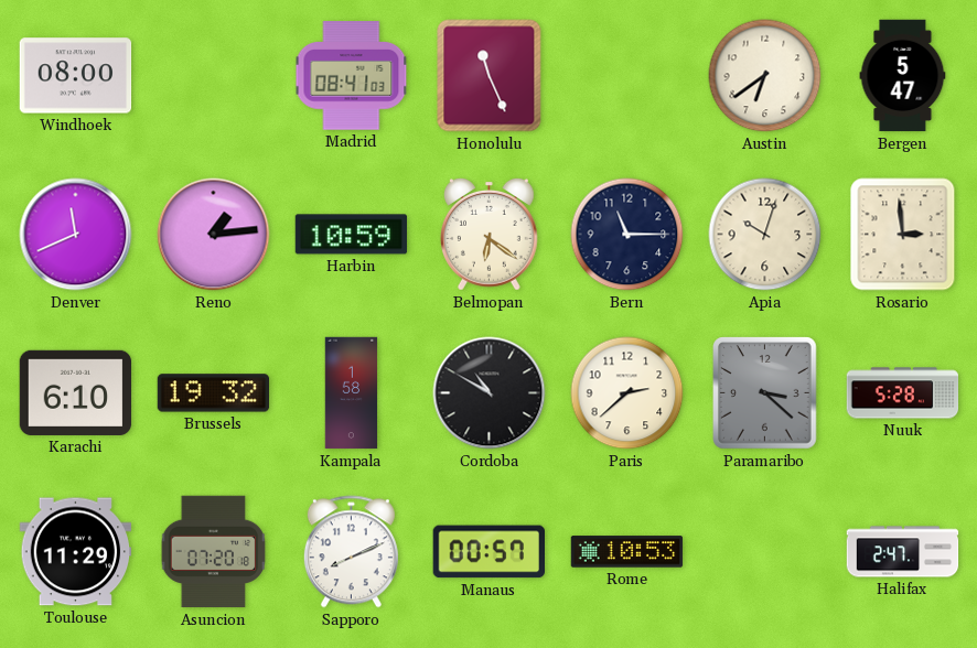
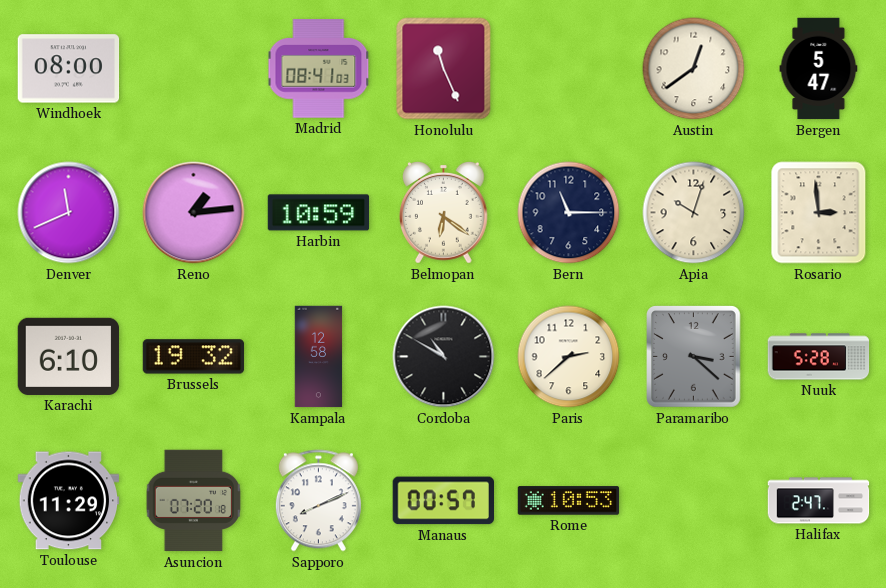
Austin: 6:39 -> 12:39
Kampala: 1:58 -> 12:58
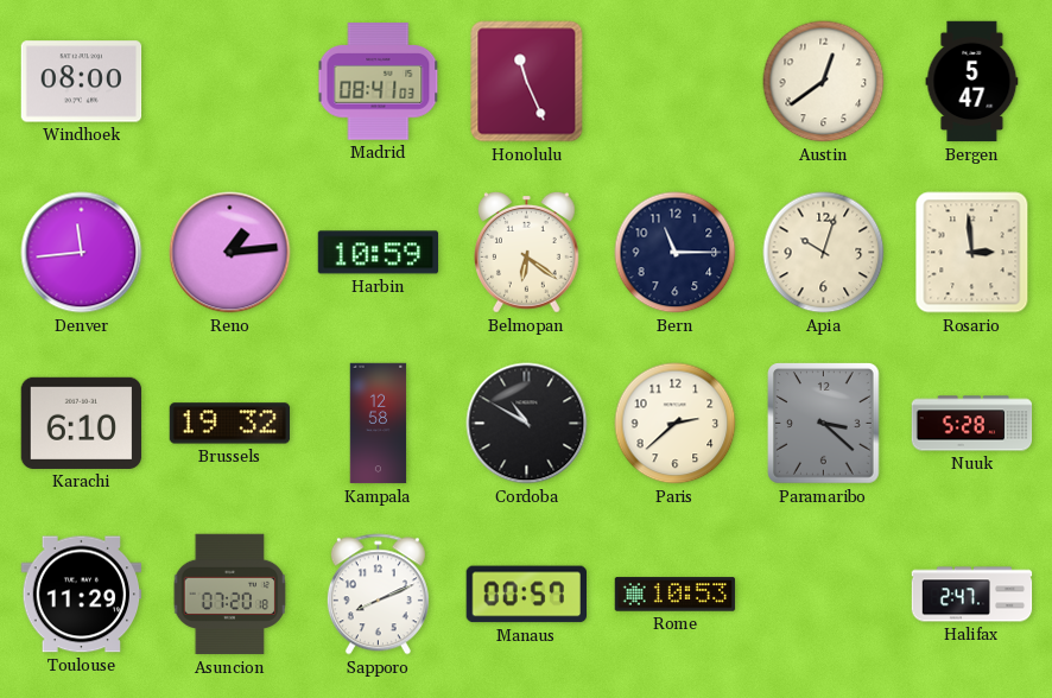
Denver: 11:41 -> 11:44
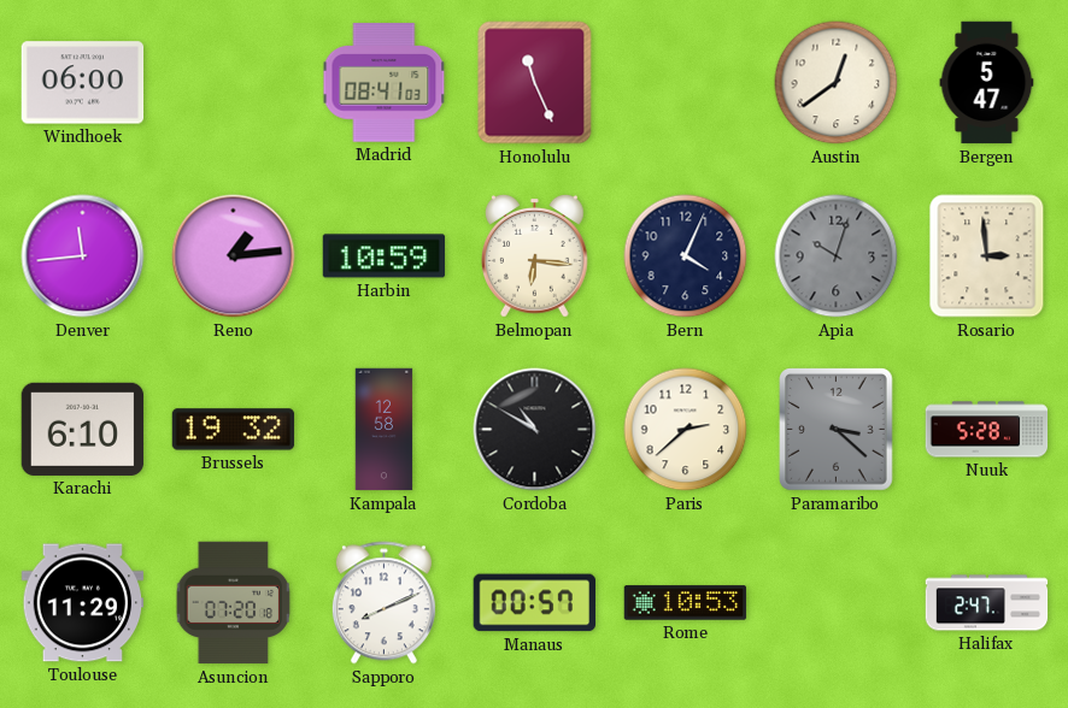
Windhoek: 08:00 -> 06:00
Belmopan: 6:21 -> 6:16
Bern: 11:15 -> 4:04
Apia dial: cream -> grey
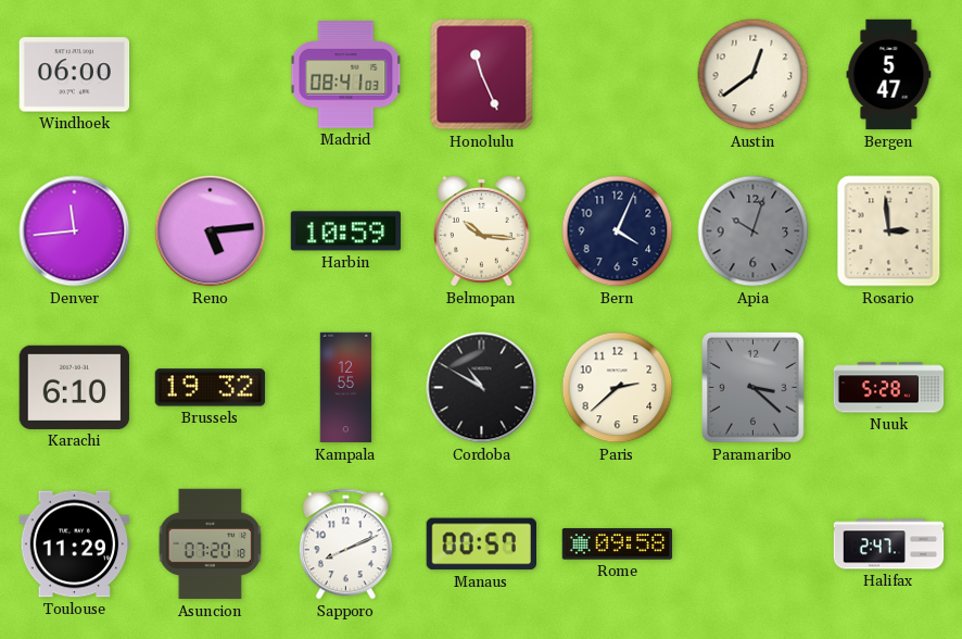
Reno: 1:14 -> 5:14
Belmopan: 6:16 -> 10:16
Kampala: 12:58 -> 12:55
Rome: 10:53 -> 09:58
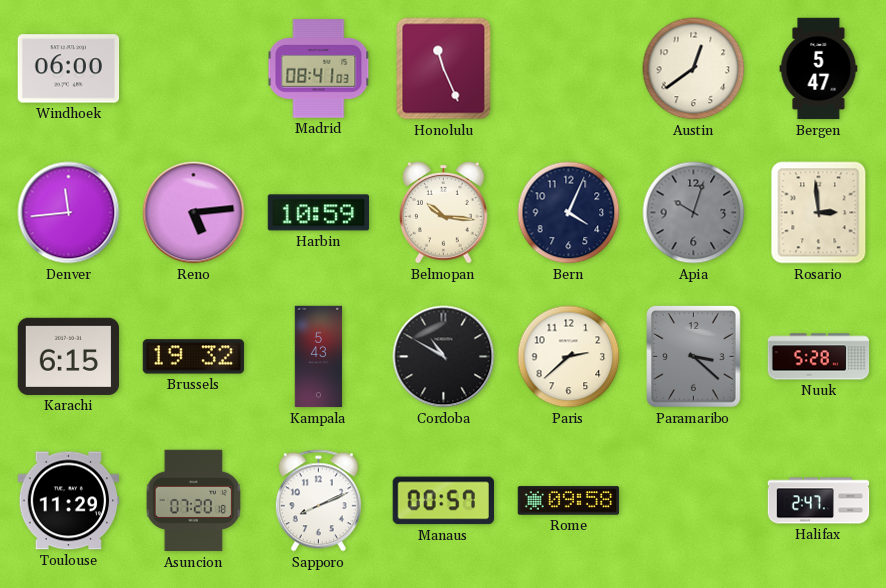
Karachi: 6:10 -> 6:15
Kampala: 12:55 -> 5:43
